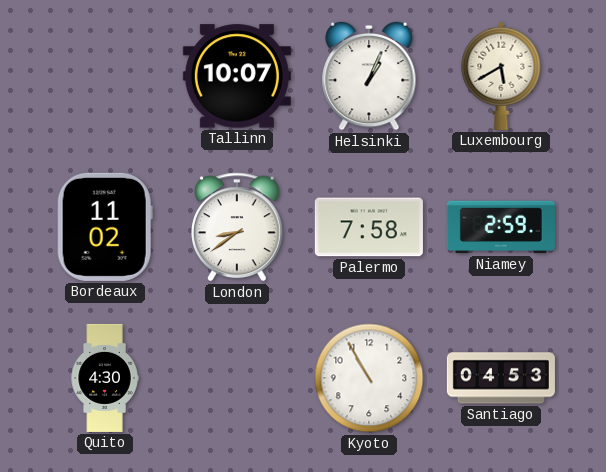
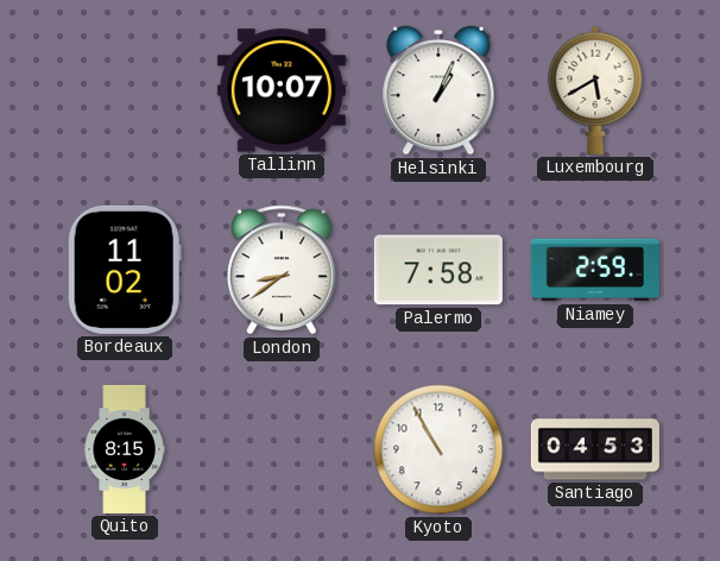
Quito: 4:30 -> 8:15
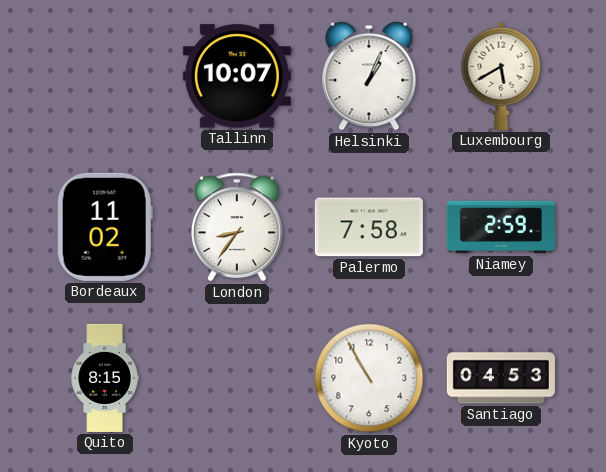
London: 8:39 -> 8:36
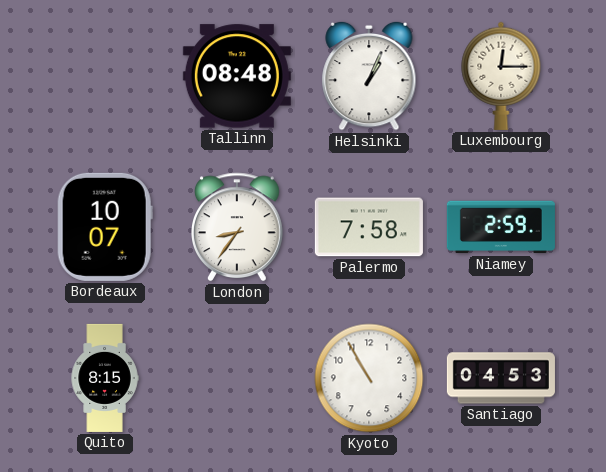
Tallinn: 10:07 -> 08:48
Luxembourg: 5:40 -> 12:15
Bordeaux: 11:02 -> 10:07
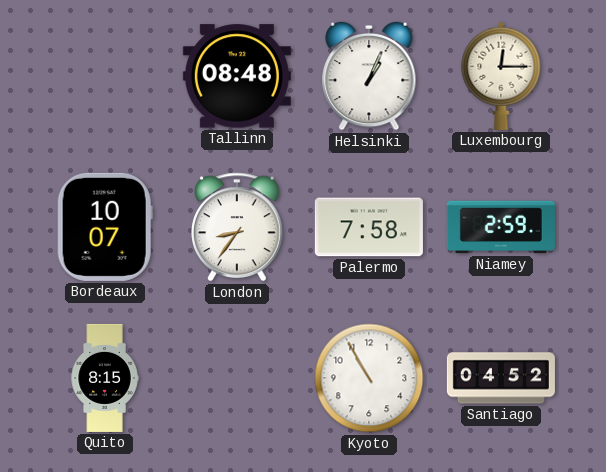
Santiago: 04:53 -> 04:52
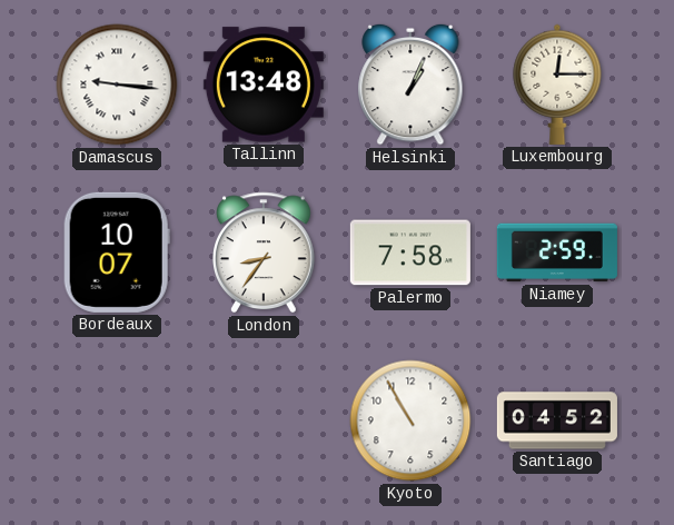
Damascus: none -> 9:16
Tallinn: 08:48 -> 13:48
Quito: 8:15 -> none
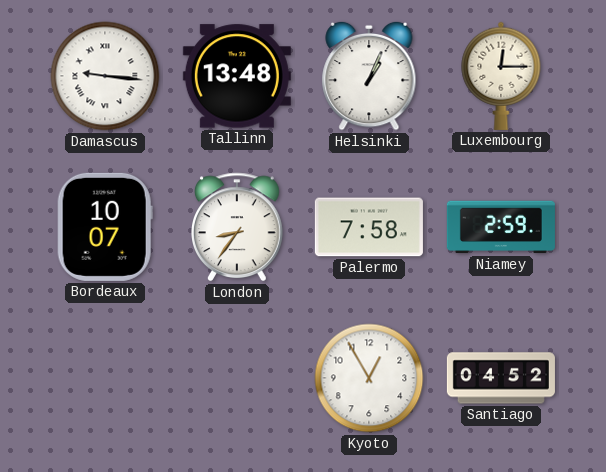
Kyoto: 10:55 -> 12:55
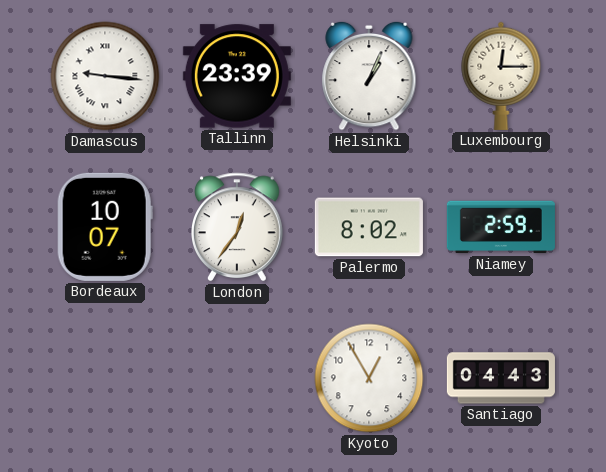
Tallinn: 13:48 -> 23:39
London: 8:36 -> 12:36
Palermo: 7:58 -> 8:02
Santiago: 04:52 -> 04:43
